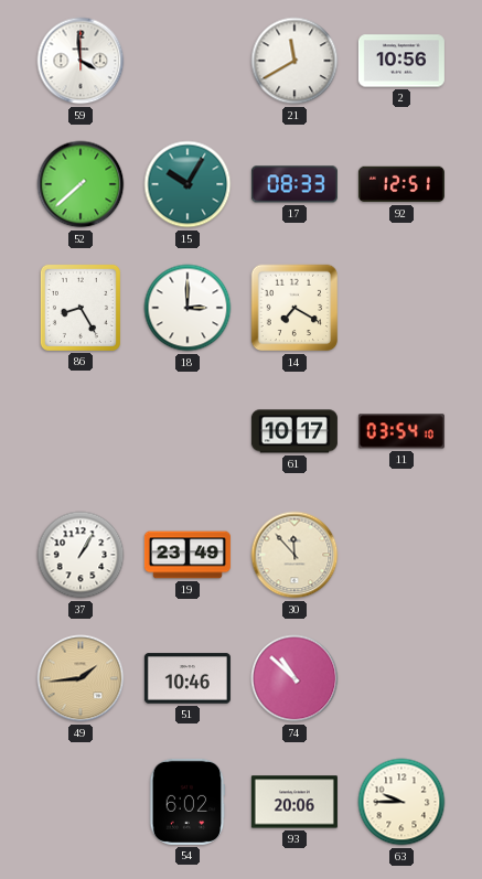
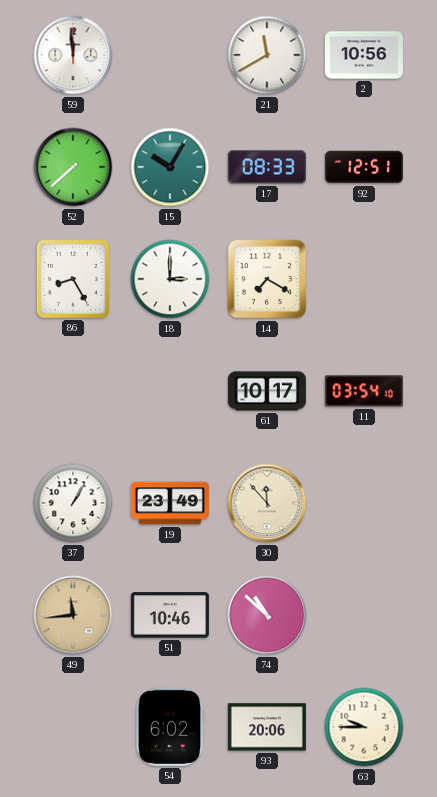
59: 3:59 -> 11:59
49: 1:44 -> 11:44
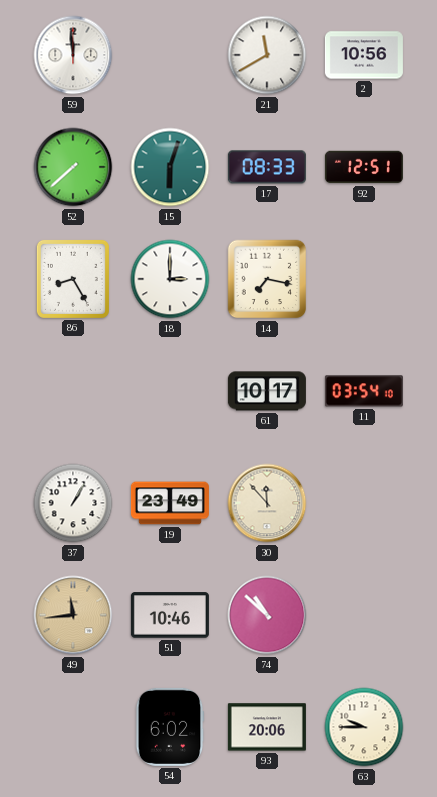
15: 10:05 -> 6:03
14: 7:20 -> 7:17
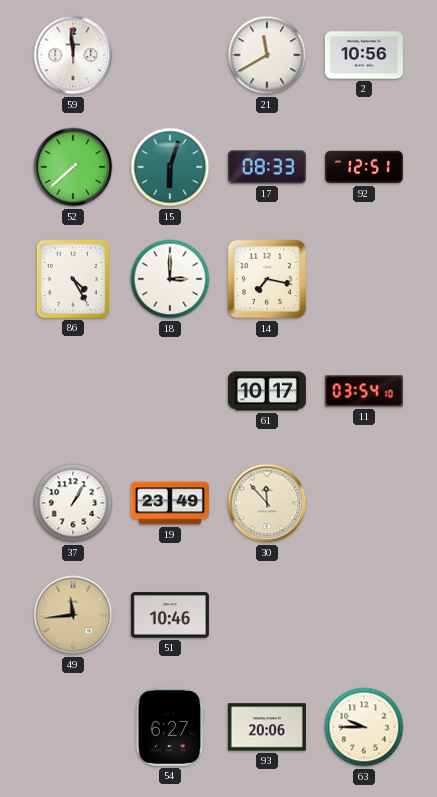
86: 8:25 -> 4:25
74: 10:52 -> none
54: 6:02 -> 6:27
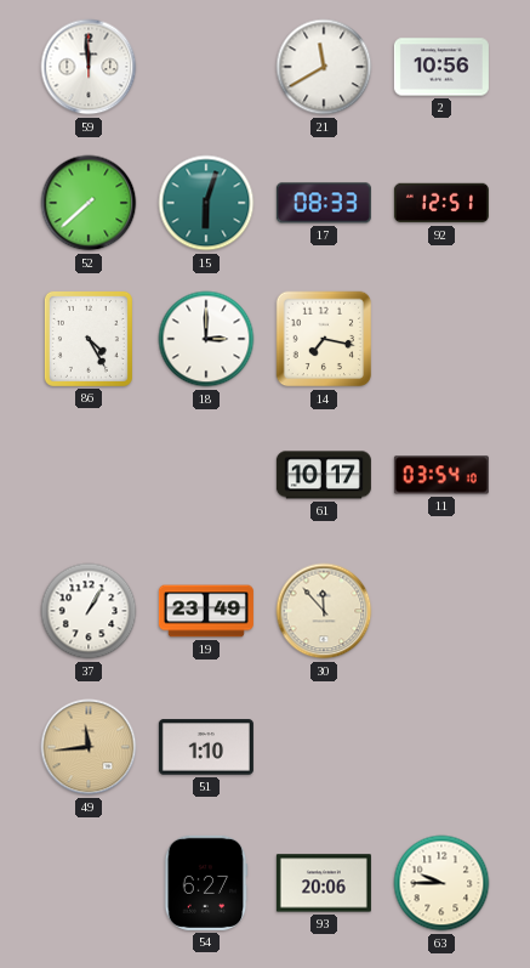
51: 10:46 -> 1:10
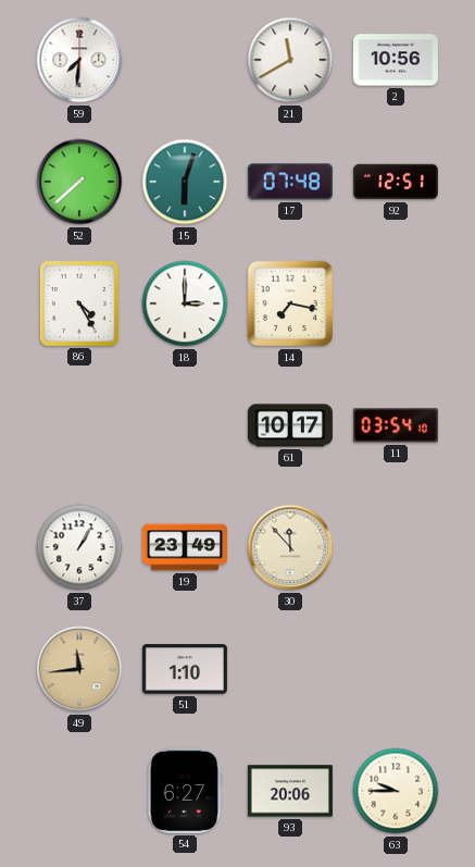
59: 11:59 -> 7:31
17: 08:33 -> 07:48
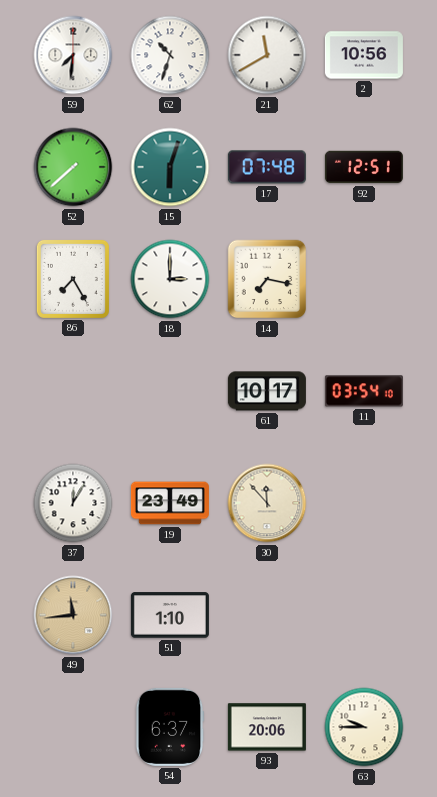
62: none -> 10:33
86: 4:25 -> 7:25
37: 1:05 -> 12:05
54: 6:27 -> 6:37
